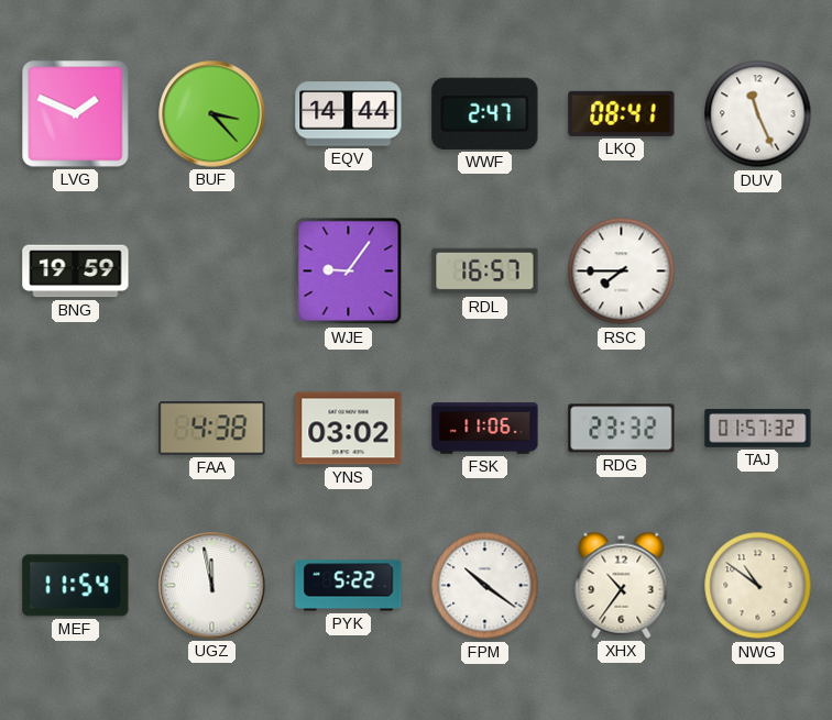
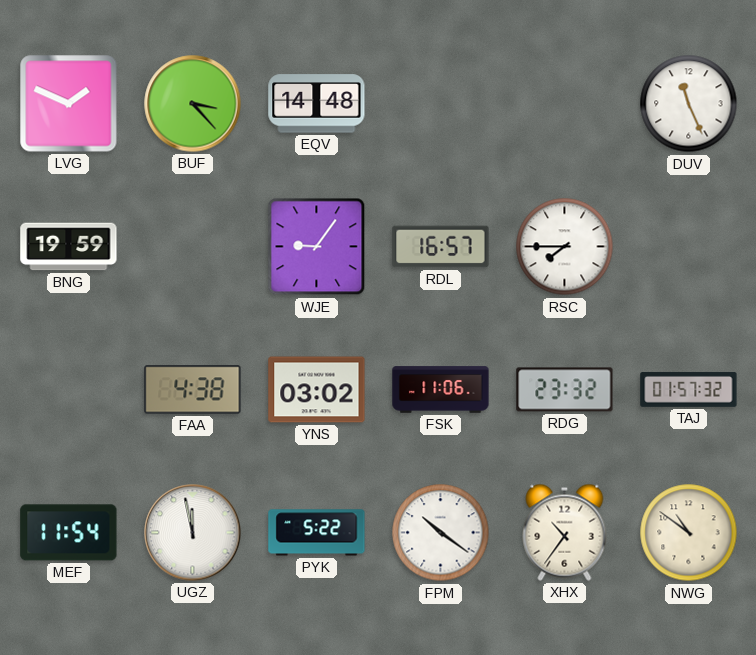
EQV: 14:44 -> 14:48
WWF: 2:47 -> none
LKQ: 08:41 -> none
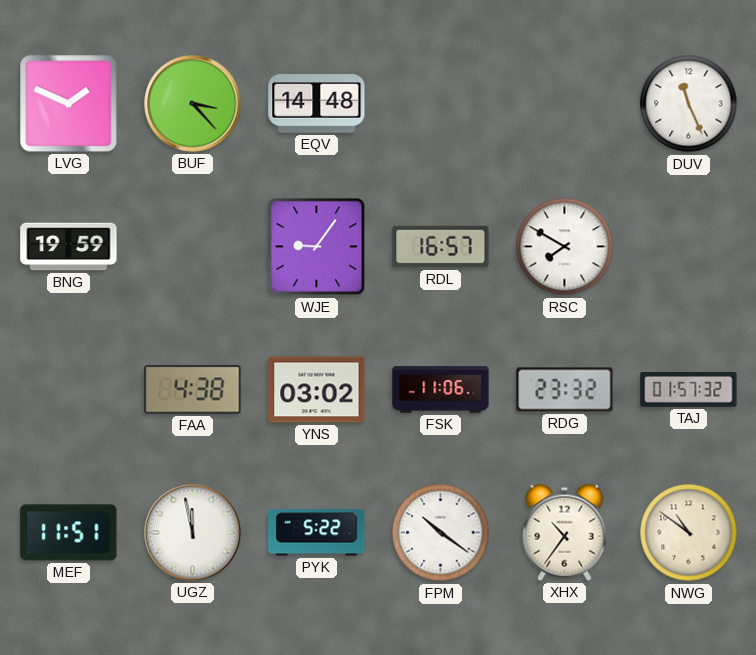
RSC: 7:45 -> 7:50
MEF: 11:54 -> 11:51
